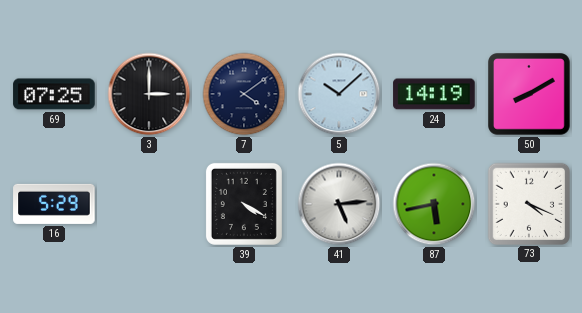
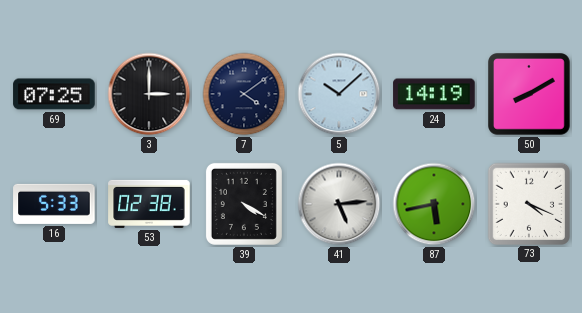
16: 5:29 -> 5:33
53: none -> 02:38
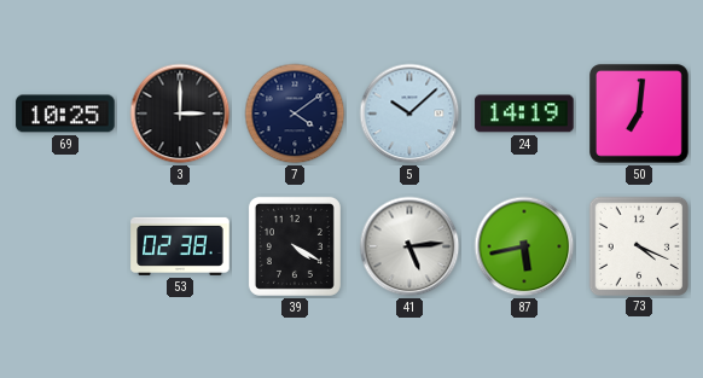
69: 07:25 -> 10:25
50: 8:10 -> 7:01
16: 5:33 -> none
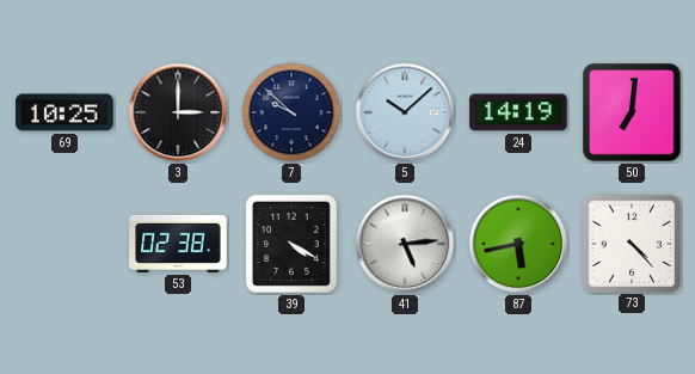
7: 4:09 -> 9:52
73: 4:19 -> 4:23
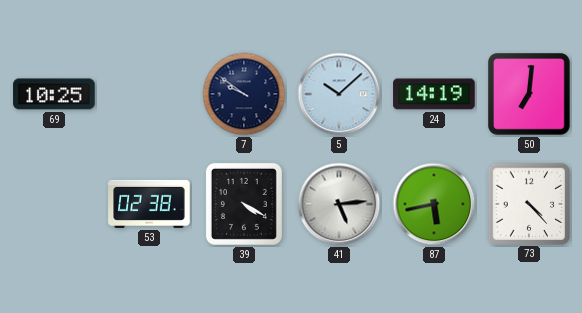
3: 3:00 -> none
7: 9:52 -> 9:51
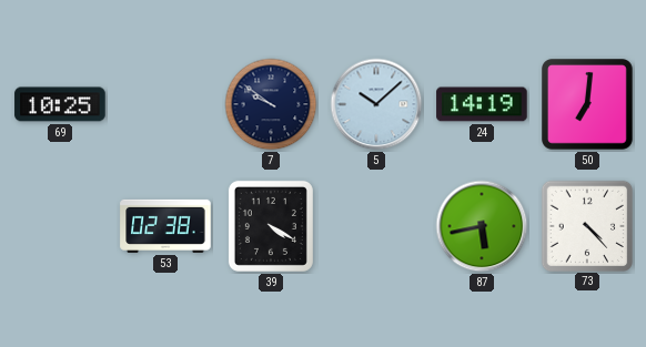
41: 5:14 -> none
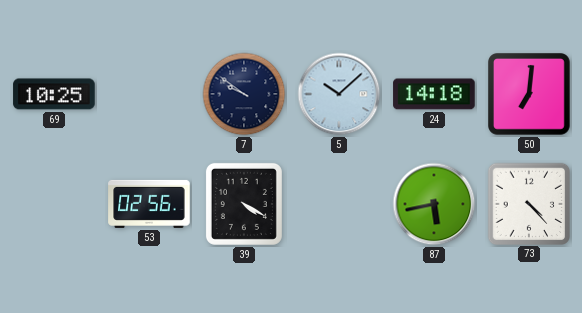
24: 14:19 -> 14:18
53: 02:38 -> 02:56
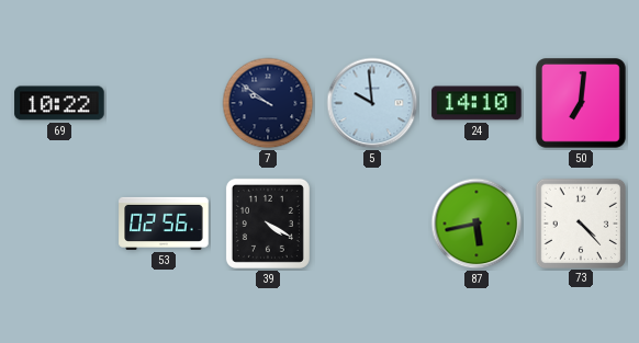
69: 10:25 -> 10:22
5: 10:08 -> 9:59
24: 14:18 -> 14:10
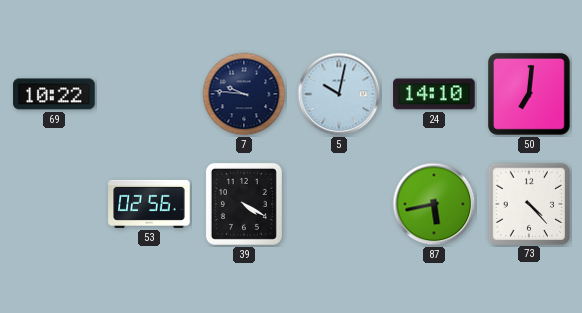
7: 9:51 -> 9:46
5: 9:59 -> 10:02
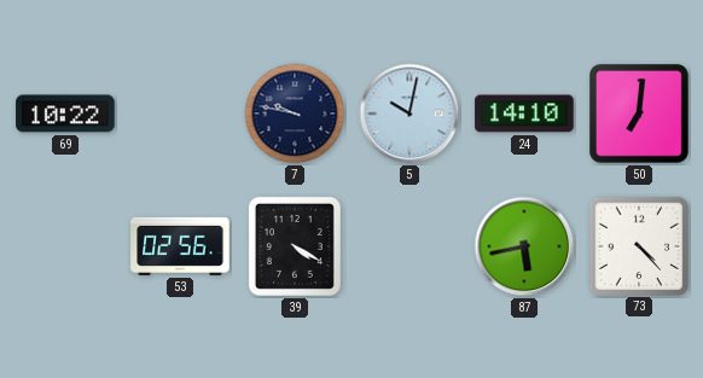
7: 9:46 -> 9:47
